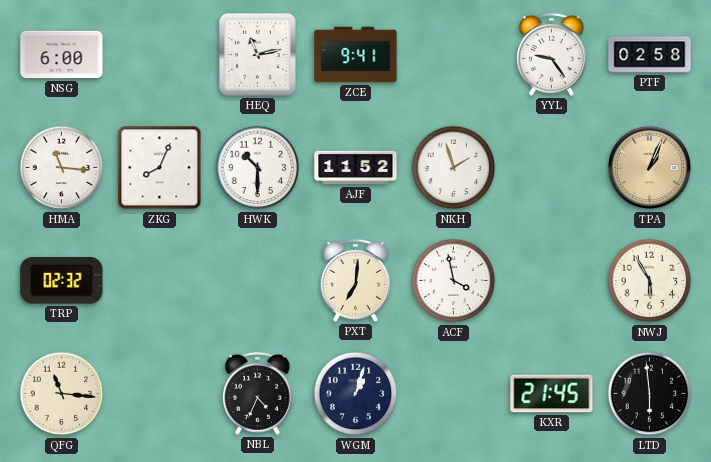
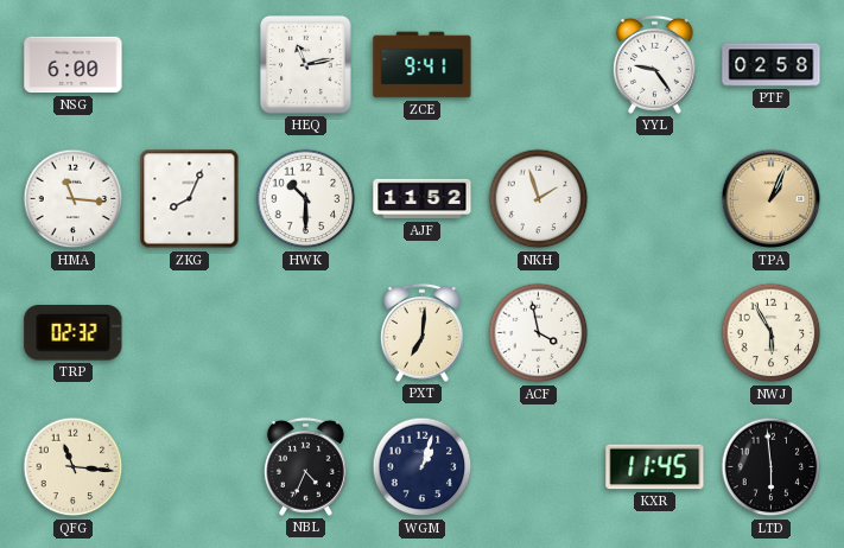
KXR: 21:45 -> 11:45
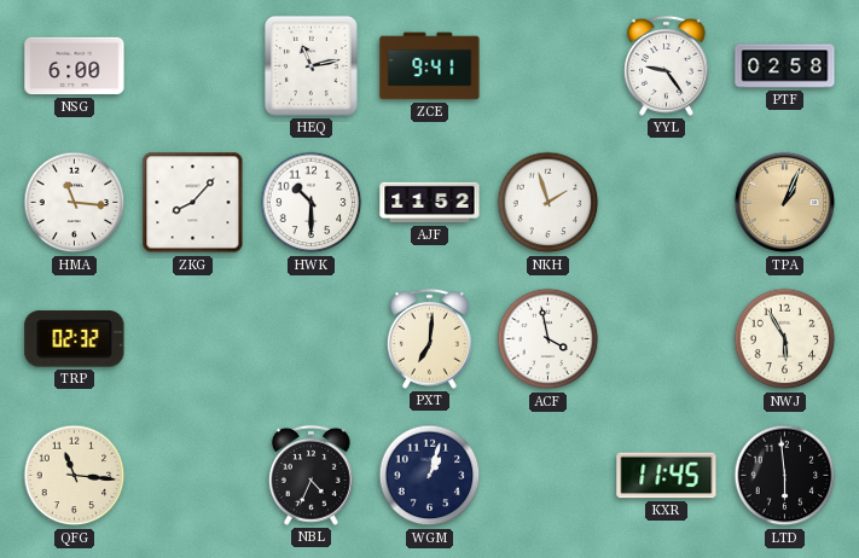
ZKG: 8:04 -> 8:07
